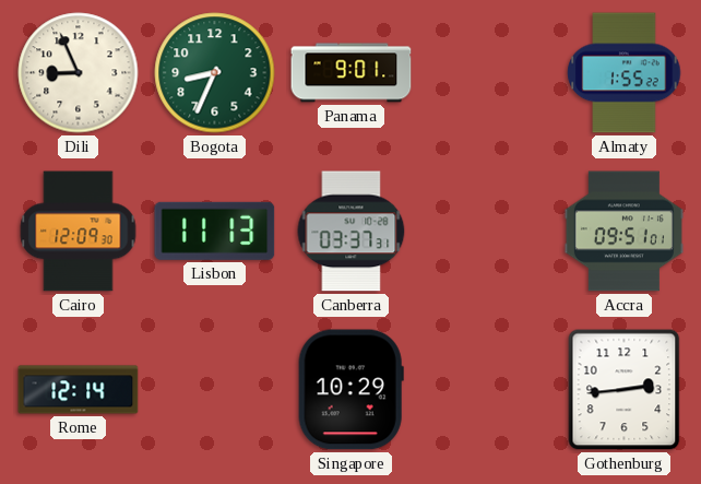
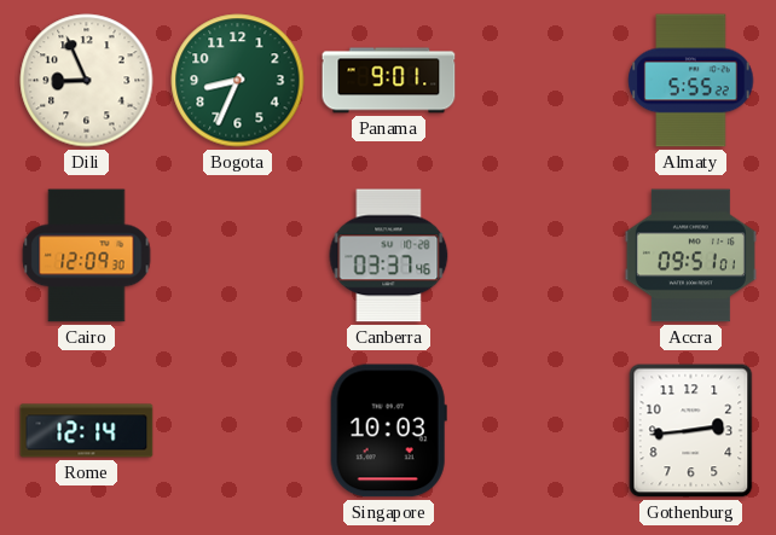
Almaty: 1:55 -> 5:55
Lisbon: 11:13 -> none
Canberra: 03:37:31 -> 03:37:46
Singapore: 10:29 -> 10:03
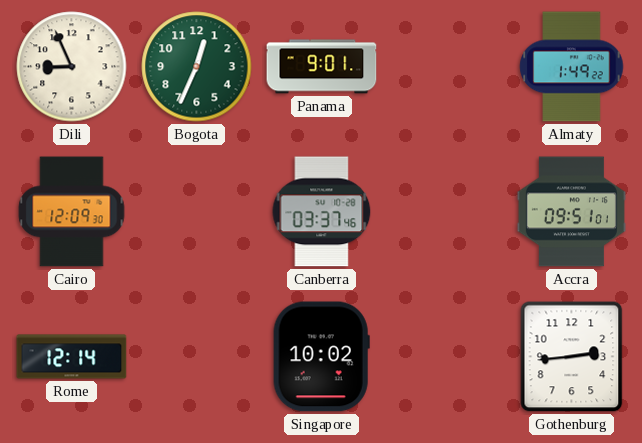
Bogota: 8:34 -> 12:34
Almaty: 5:55 -> 1:49
Singapore: 10:03 -> 10:02
